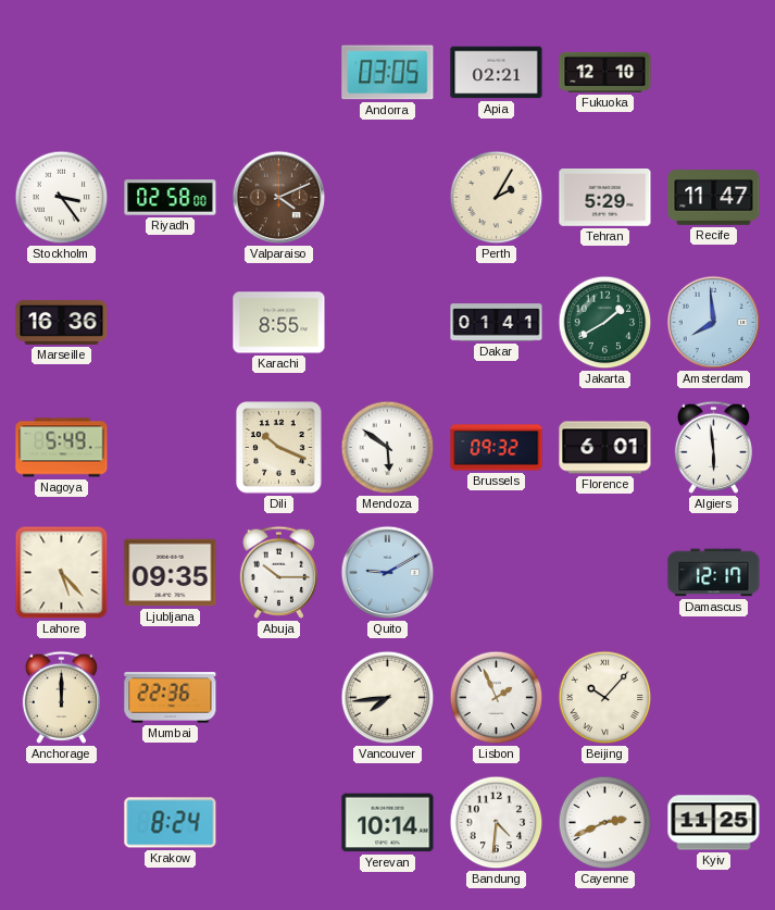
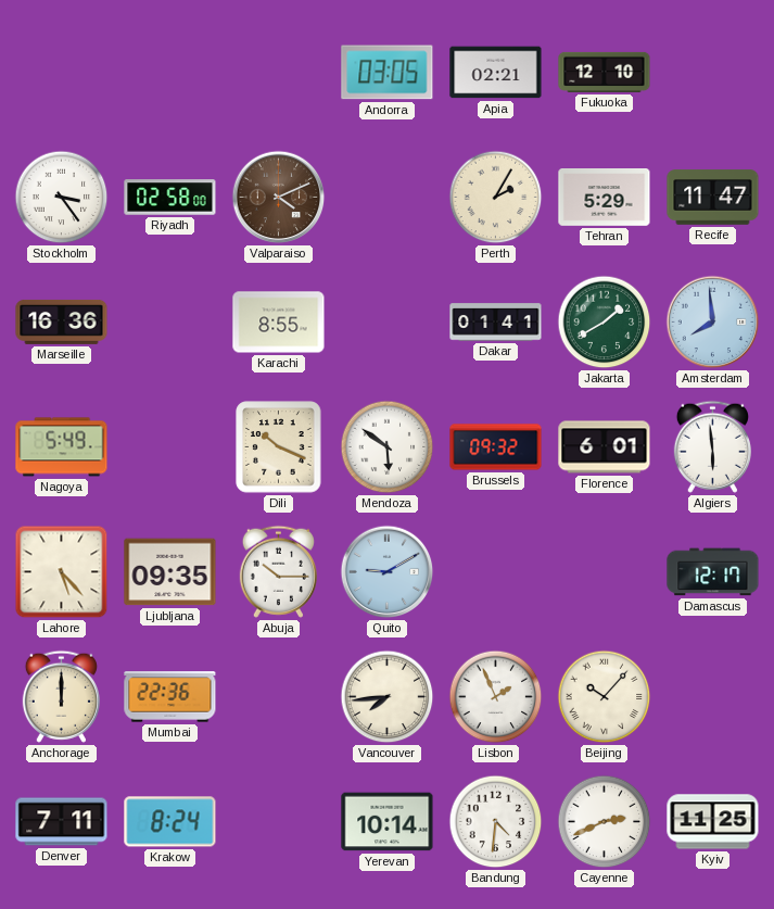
Denver: none -> 7:11
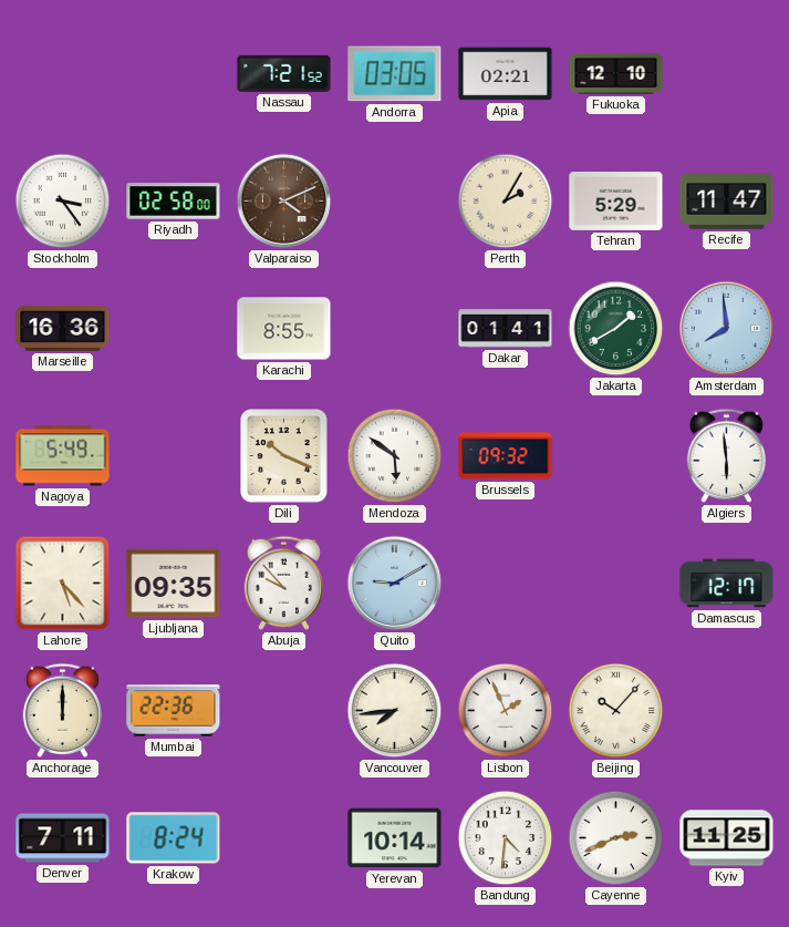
Nassau: none -> 7:21
Florence: 6:01 -> none
Abuja: 10:15 -> 9:53
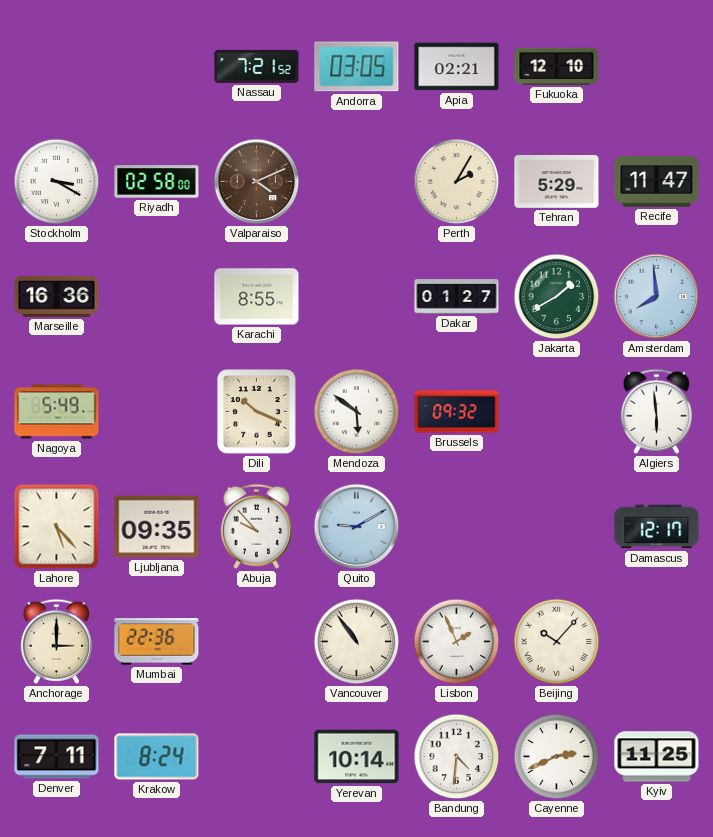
Stockholm: 3:24 -> 3:20
Dakar: 01:41 -> 01:27
Anchorage: 12:00 -> 3:00
Vancouver: 7:44 -> 10:54
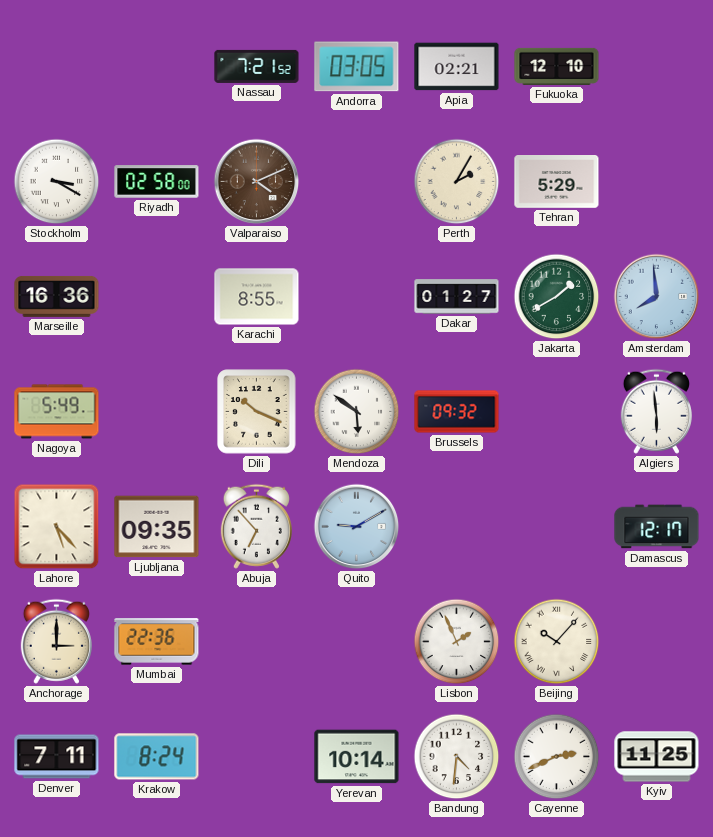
Recife: 11:47 -> none
Abuja: 9:53 -> 6:53
Vancouver: 10:54 -> none
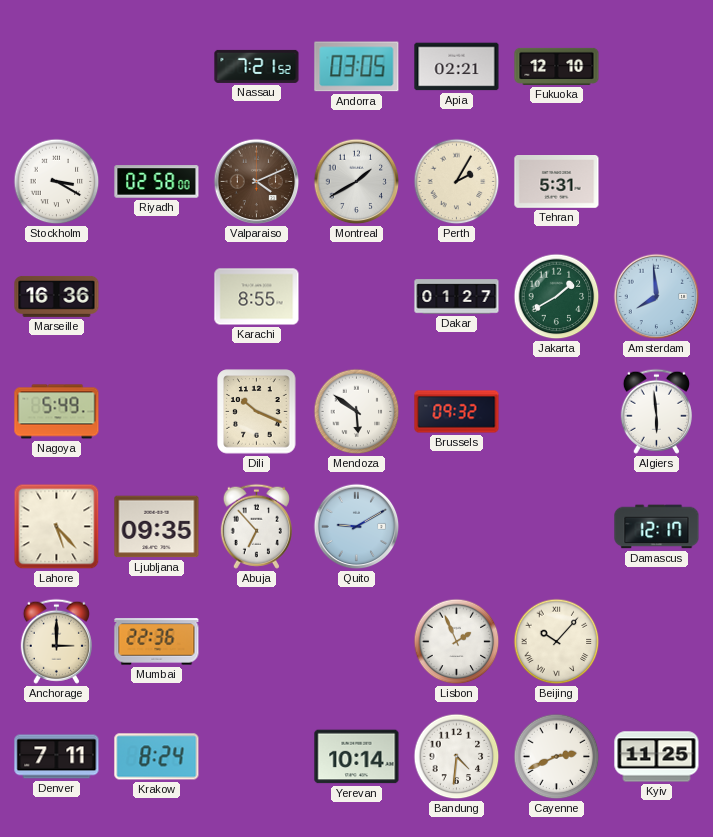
Montreal: none -> 1:40
Tehran: 5:29 -> 5:31
